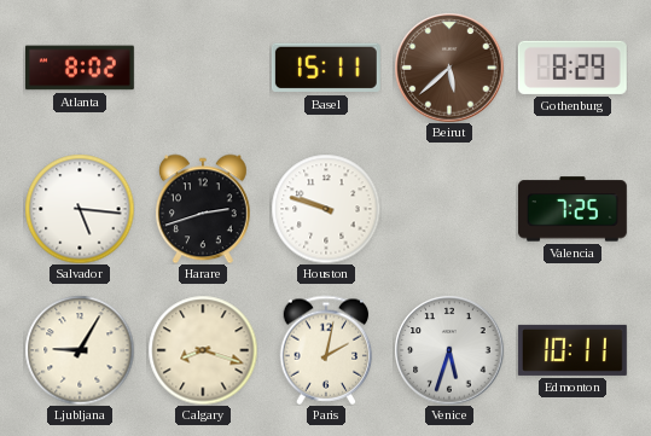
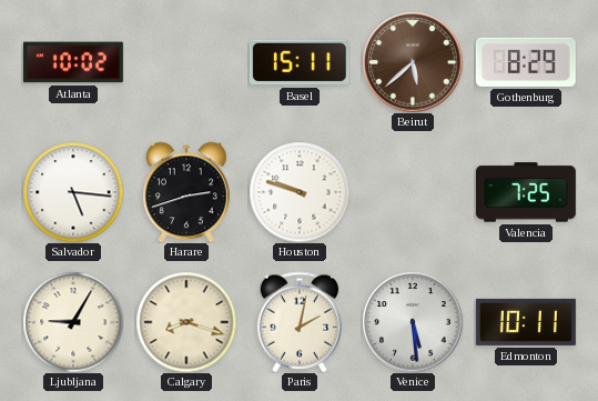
Atlanta: 8:02 -> 10:02
Venice: 5:33 -> 5:29
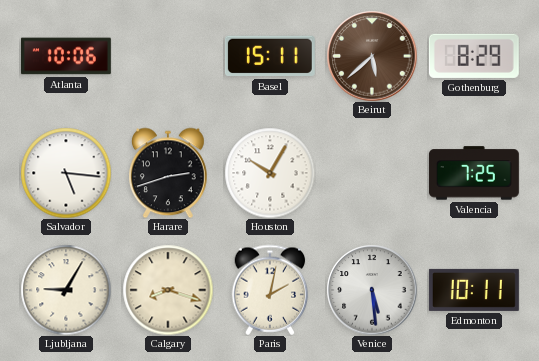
Atlanta: 10:02 -> 10:06
Houston: 9:48 -> 10:05
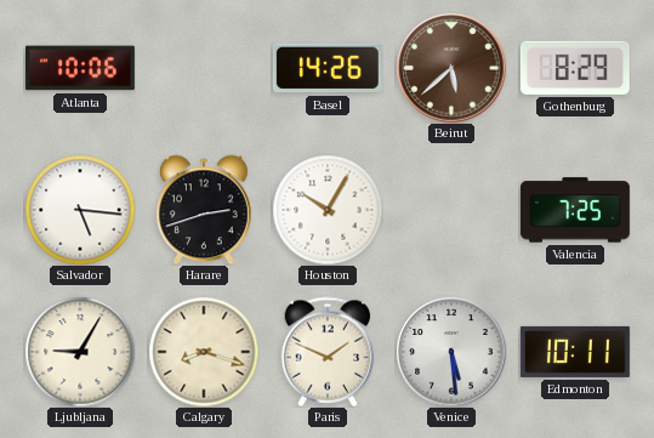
Basel: 15:11 -> 14:26
Paris: 2:02 -> 1:49
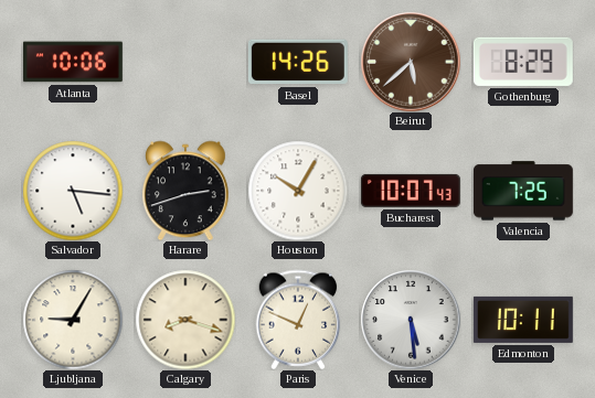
Bucharest: none -> 10:07
Paris: 1:49 -> 12:49
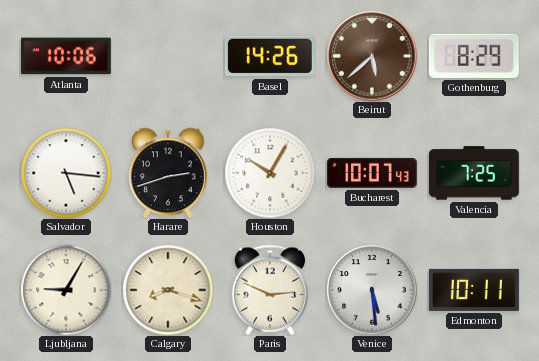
Paris: 12:49 -> 2:49
